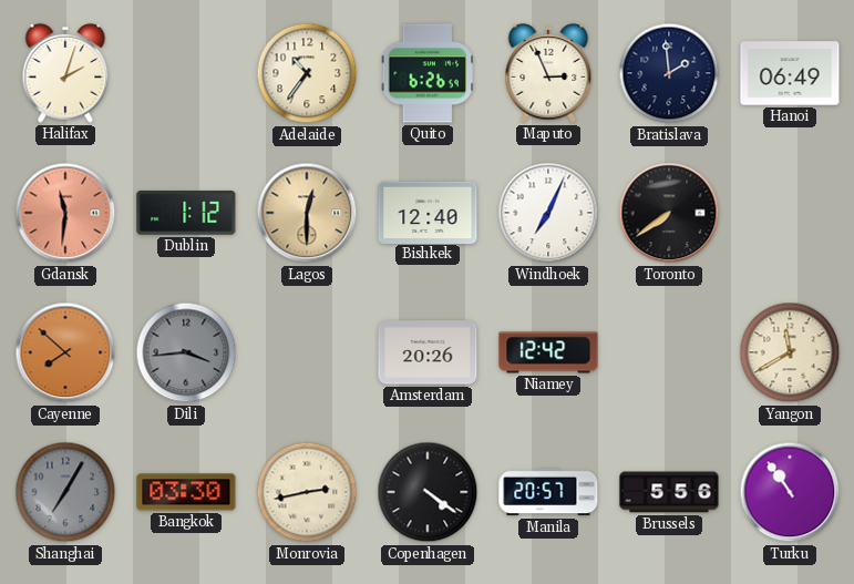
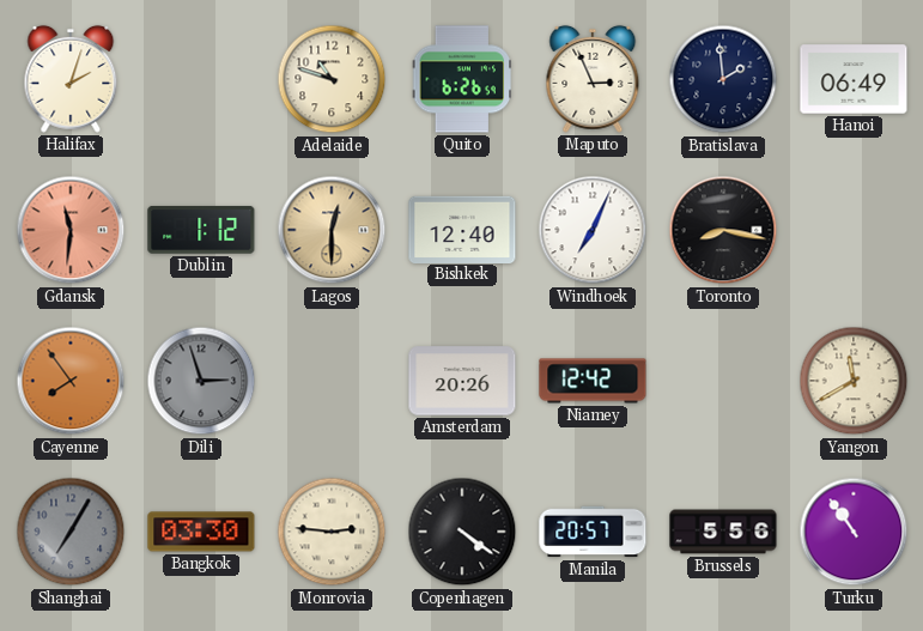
Adelaide: 10:36 -> 10:48
Toronto: 7:39 -> 8:17
Cayenne: 7:52 -> 7:54
Dili: 3:44 -> 2:57
Monrovia: 2:43 -> 2:46
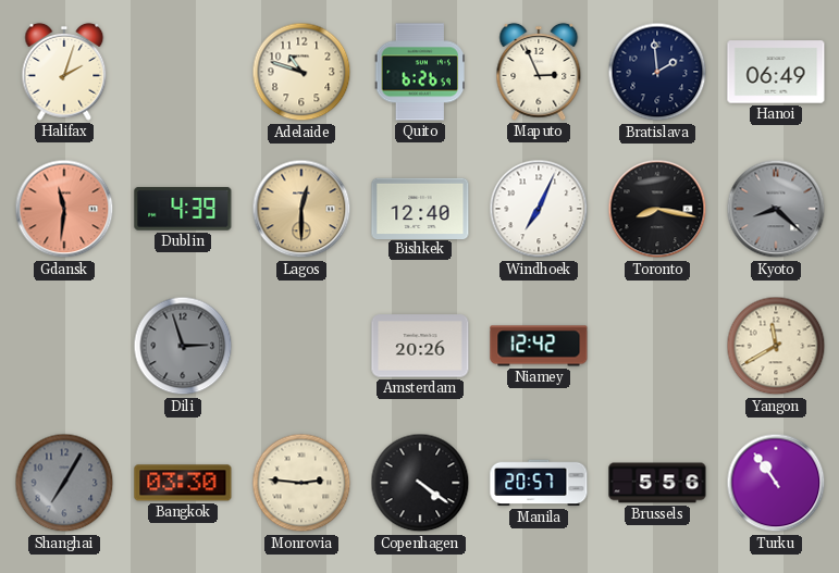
Dublin: 1:12 -> 4:39
Kyoto: none -> 8:22
Cayenne: 7:54 -> none
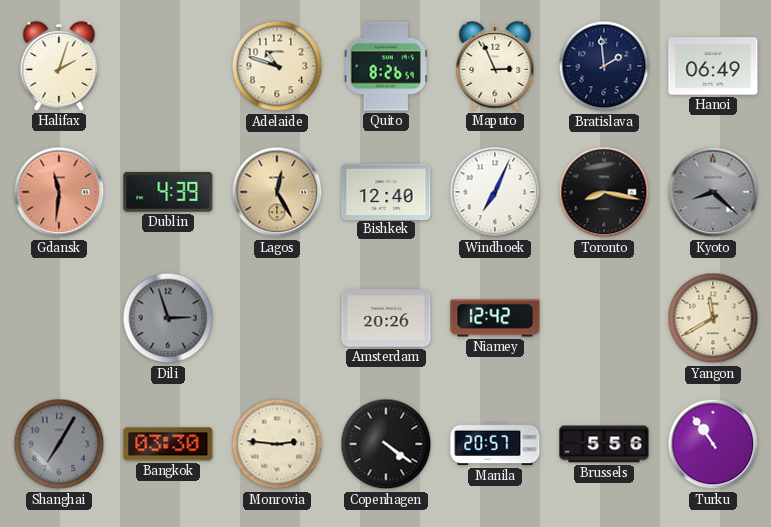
Quito: 6:26 -> 8:26
Lagos: 12:30 -> 12:25
